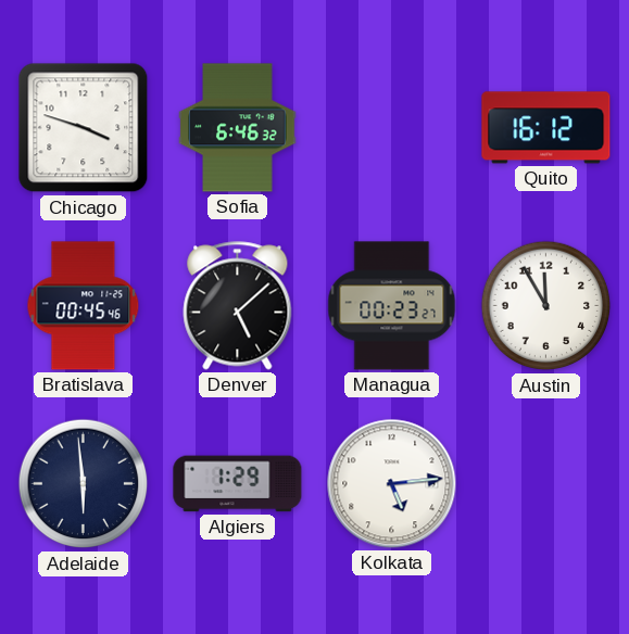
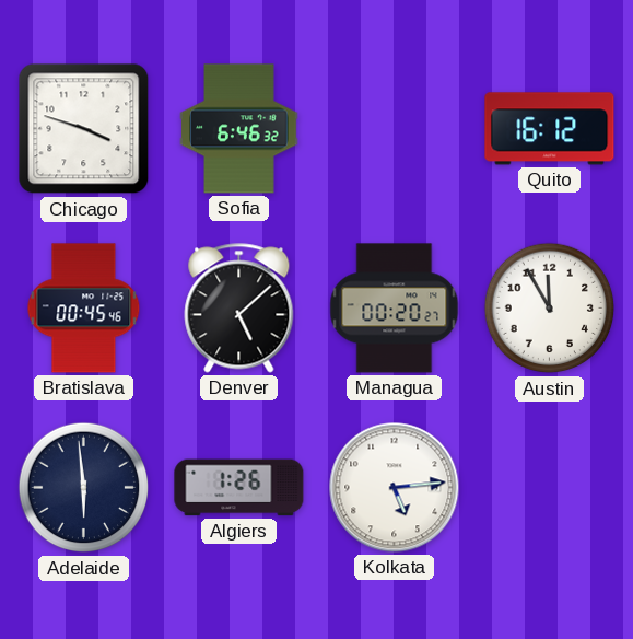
Managua: 00:23 -> 00:20
Algiers: 1:29 -> 1:26
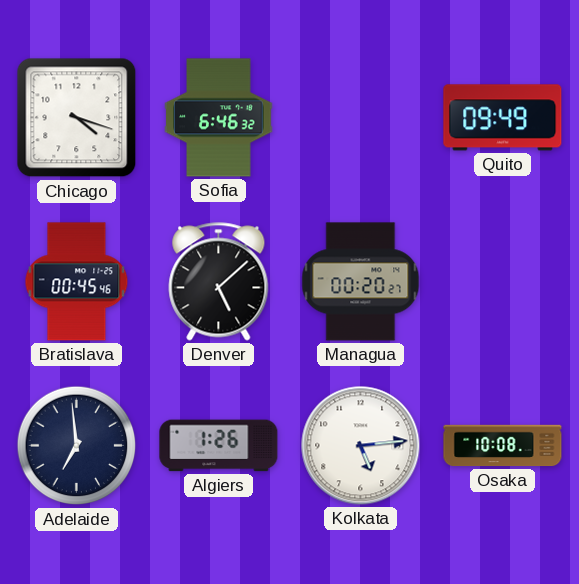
Chicago: 3:48 -> 4:18
Quito: 16:12 -> 09:49
Austin: 11:55 -> none
Adelaide: 5:59 -> 6:59
Osaka: none -> 10:08
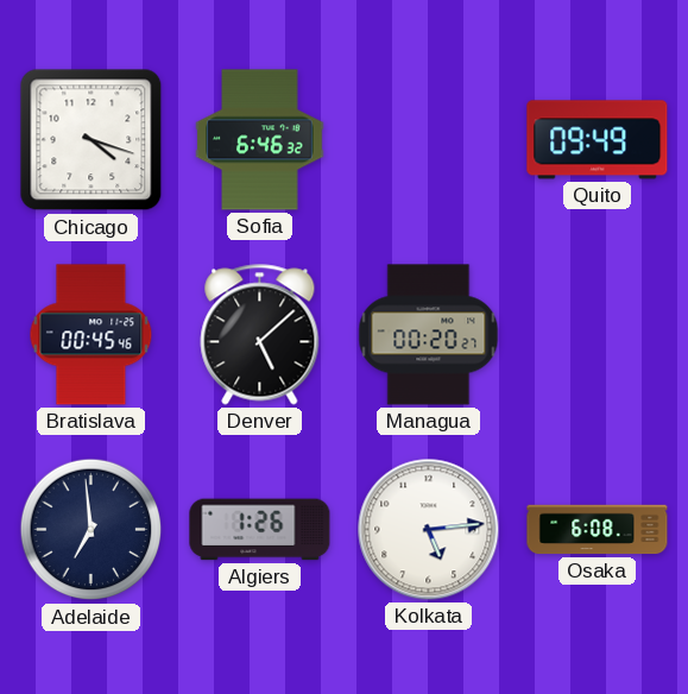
Osaka: 10:08 -> 6:08
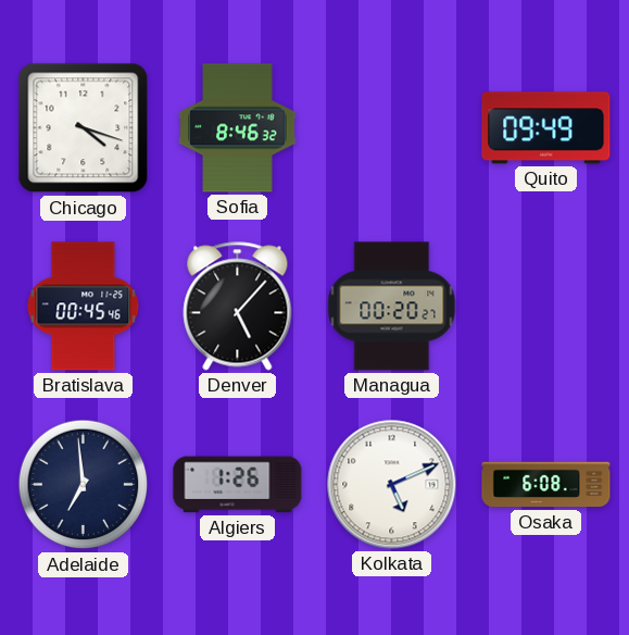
Sofia: 6:46 -> 8:46
Denver: 5:08 -> 5:07
Kolkata: 5:14 -> 5:11
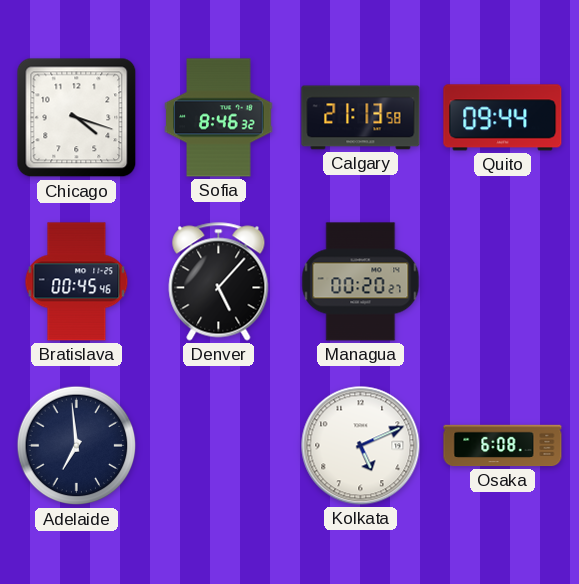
Calgary: none -> 21:13
Quito: 09:49 -> 09:44
Algiers: 1:26 -> none
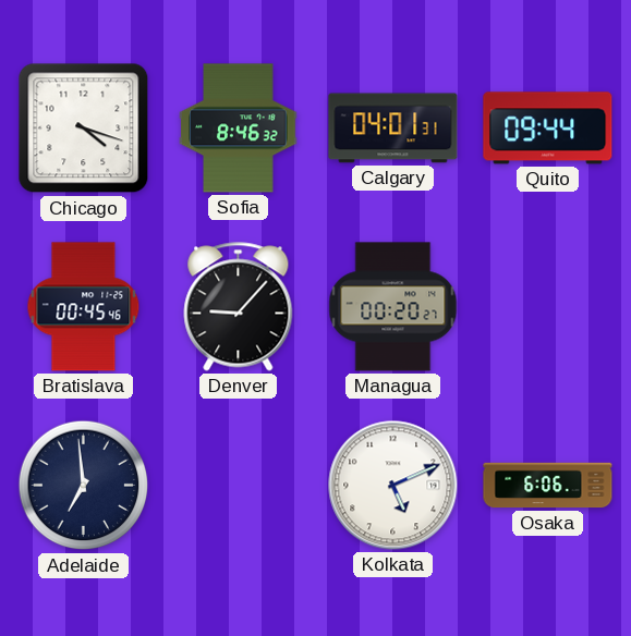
Calgary: 21:13 -> 04:01
Denver: 5:07 -> 9:07
Osaka: 6:08 -> 6:06
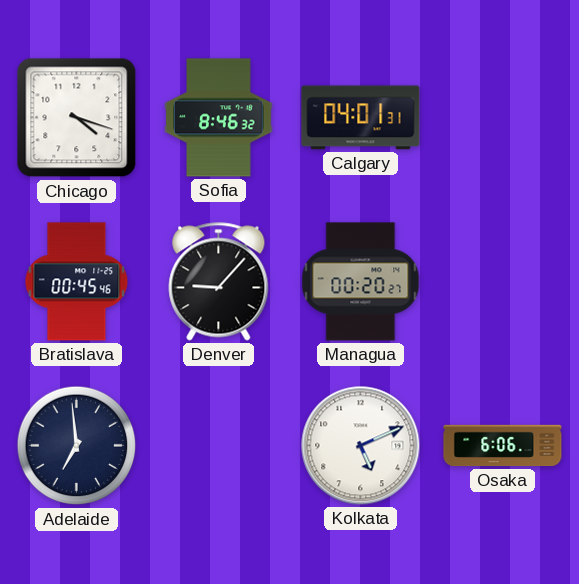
Quito: 09:44 -> none
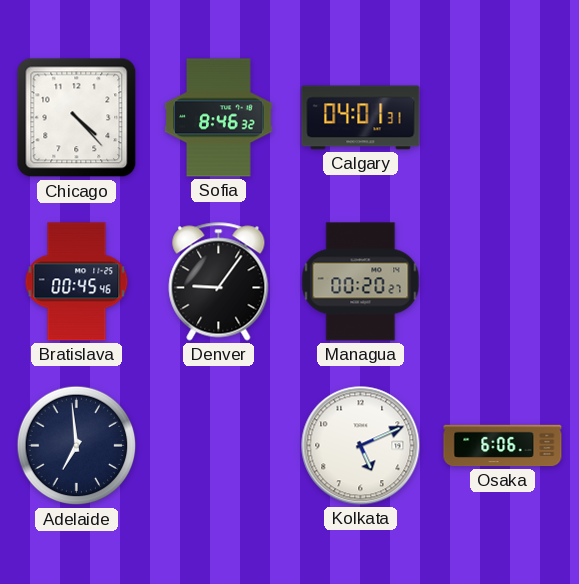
Chicago: 4:18 -> 4:23
Denver: 9:07 -> 9:06
